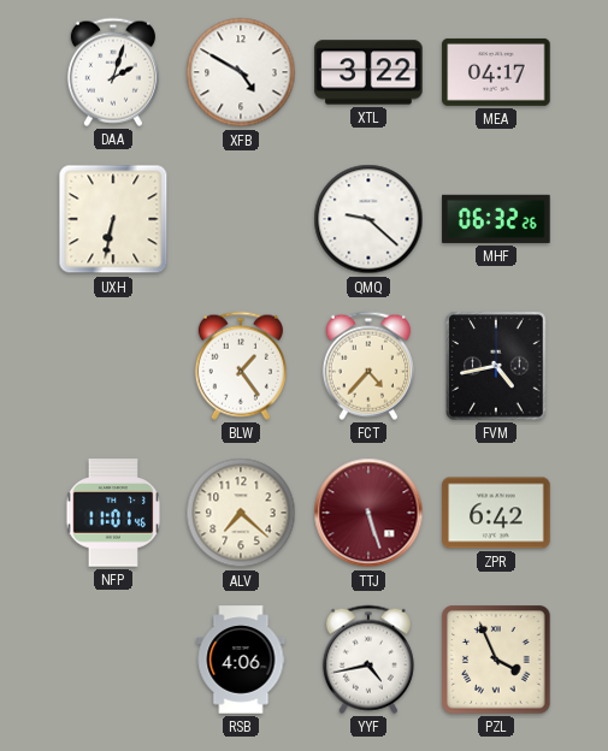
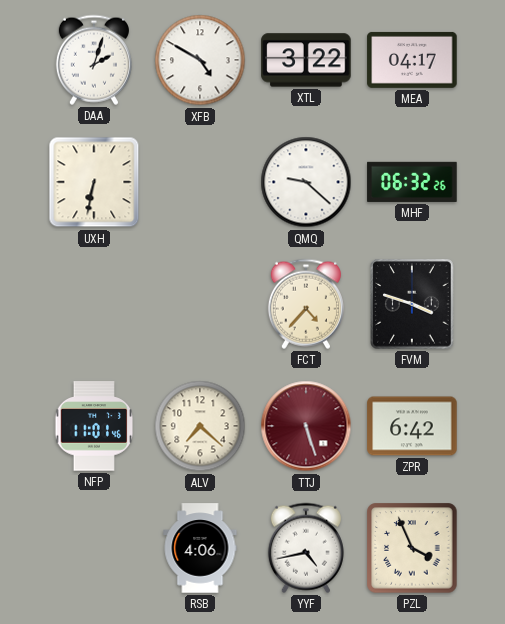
BLW: 1:24 -> none
FVM: 4:43 -> 3:48
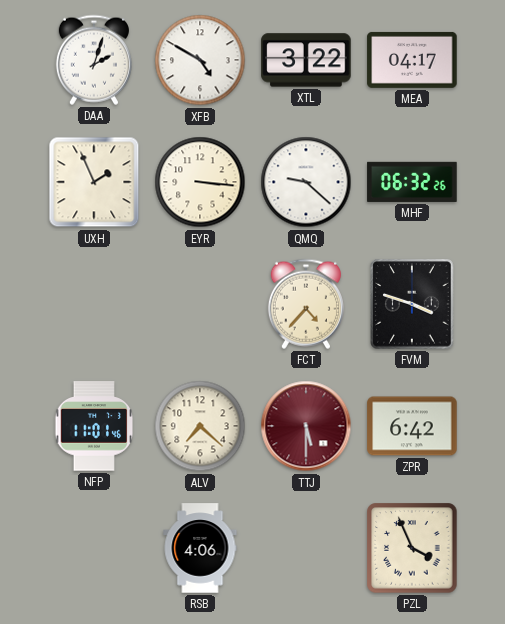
UXH: 6:32 -> 1:56
EYR: none -> 3:16
TTJ: 5:27 -> 5:30
YYF: 4:43 -> none
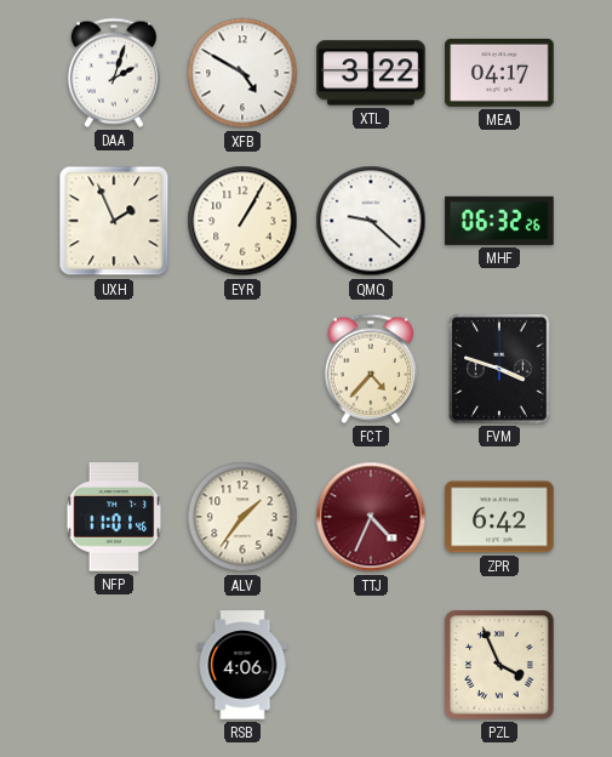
EYR: 3:16 -> 1:05
ALV: 7:22 -> 1:36
TTJ: 5:30 -> 4:34
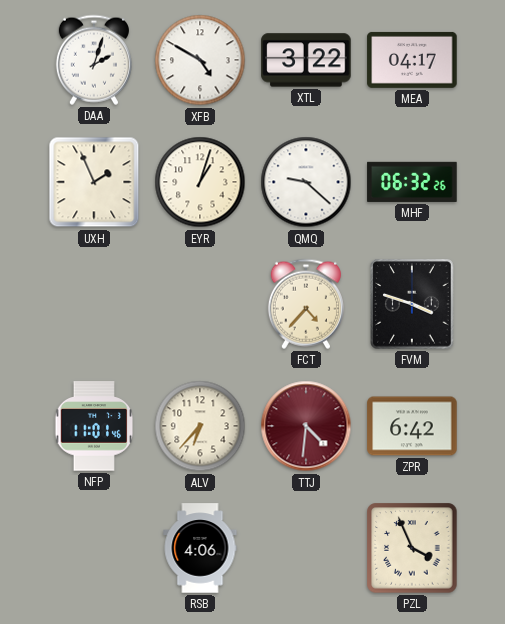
EYR: 1:05 -> 1:03
ALV: 1:36 -> 6:37
TTJ: 4:34 -> 4:31
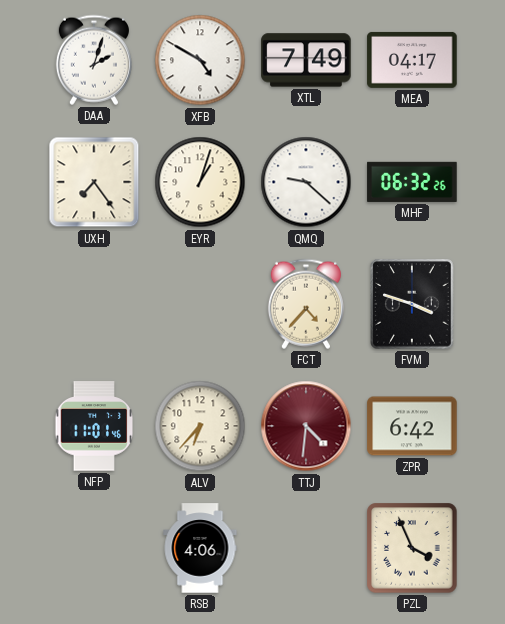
XTL: 3:22 -> 7:49
UXH: 1:56 -> 7:24
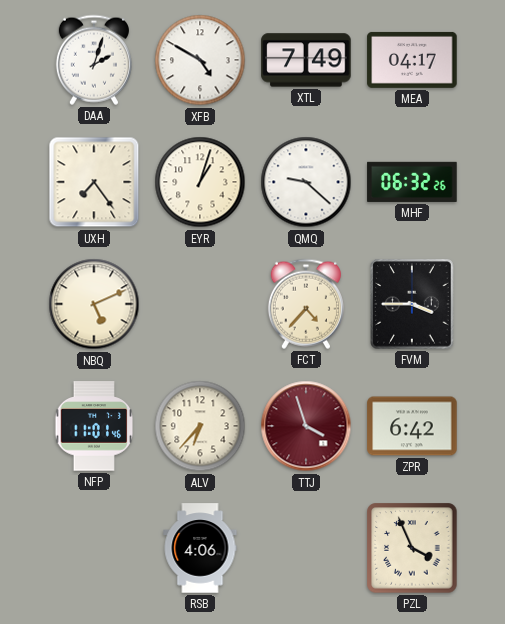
NBQ: none -> 5:11
FVM: 3:48 -> 3:45
TTJ: 4:31 -> 3:57
